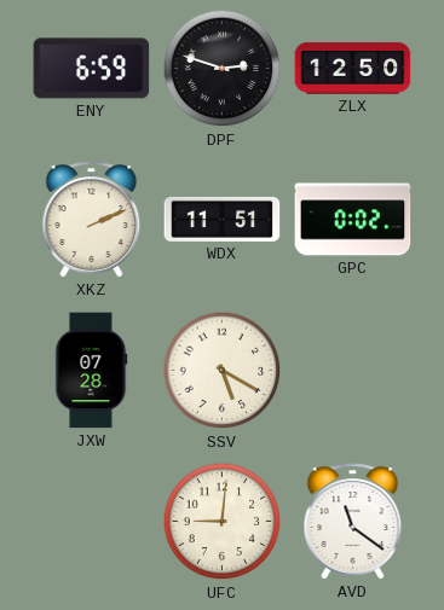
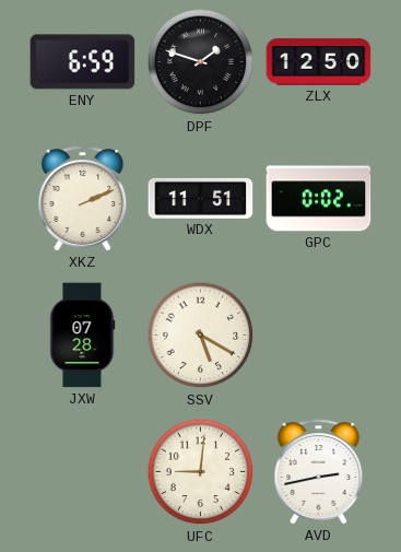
DPF: 2:48 -> 1:48
AVD: 11:21 -> 2:43
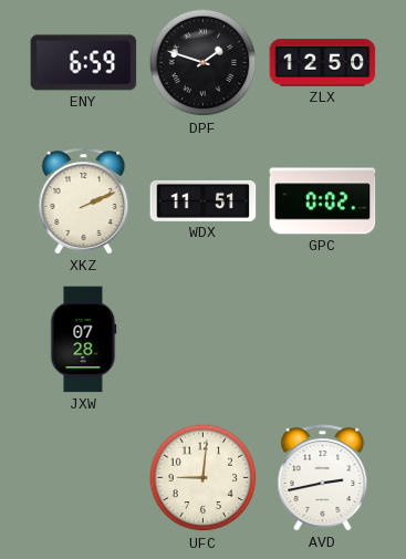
SSV: 5:20 -> none
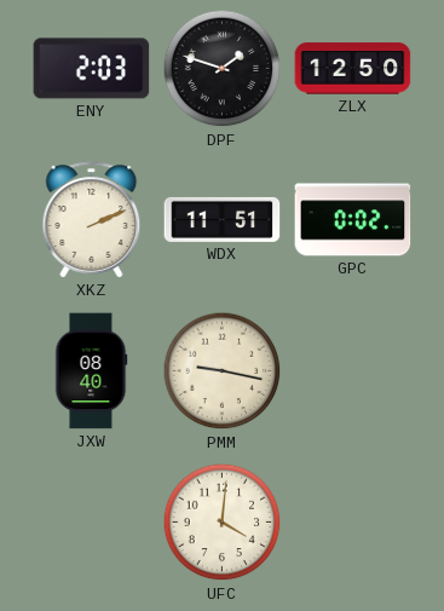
ENY: 6:59 -> 2:03
JXW: 07:28 -> 08:40
PMM: none -> 9:17
UFC: 9:01 -> 4:01
AVD: 2:43 -> none
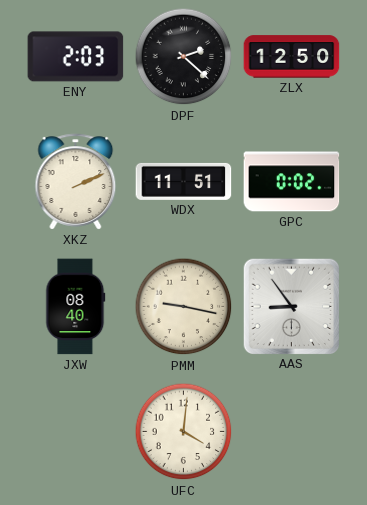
DPF: 1:48 -> 2:22
AAS: none -> 8:54
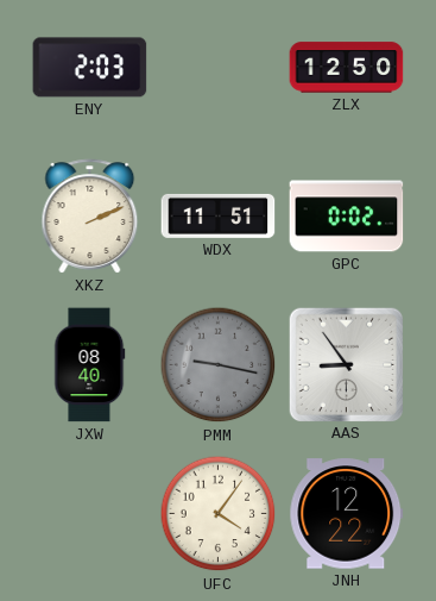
DPF: 2:22 -> none
PMM dial: cream -> grey
UFC: 4:01 -> 4:06
JNH: none -> 12:22
